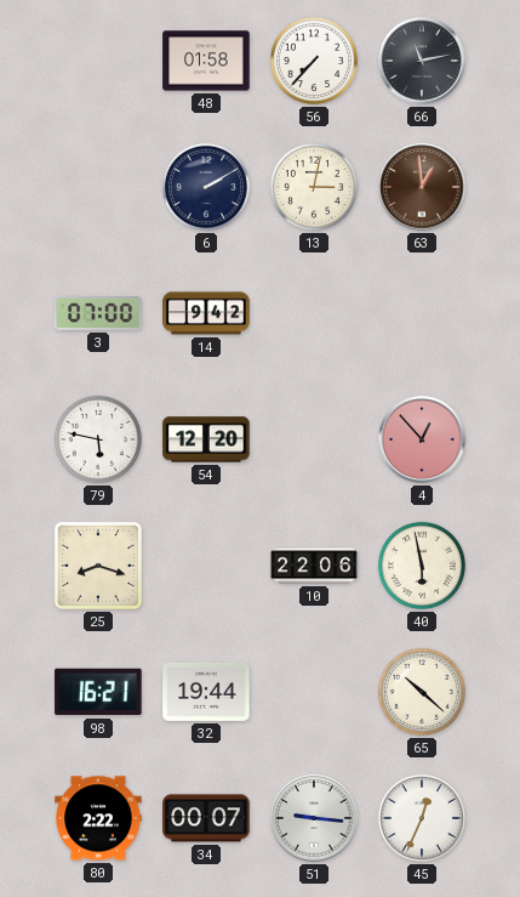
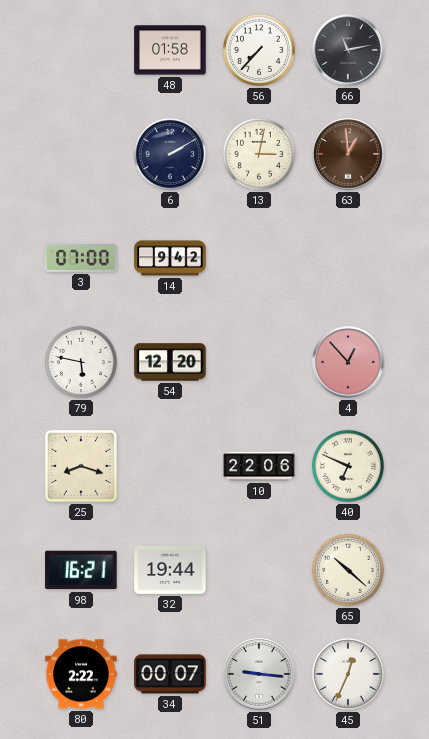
40: 5:58 -> 6:49
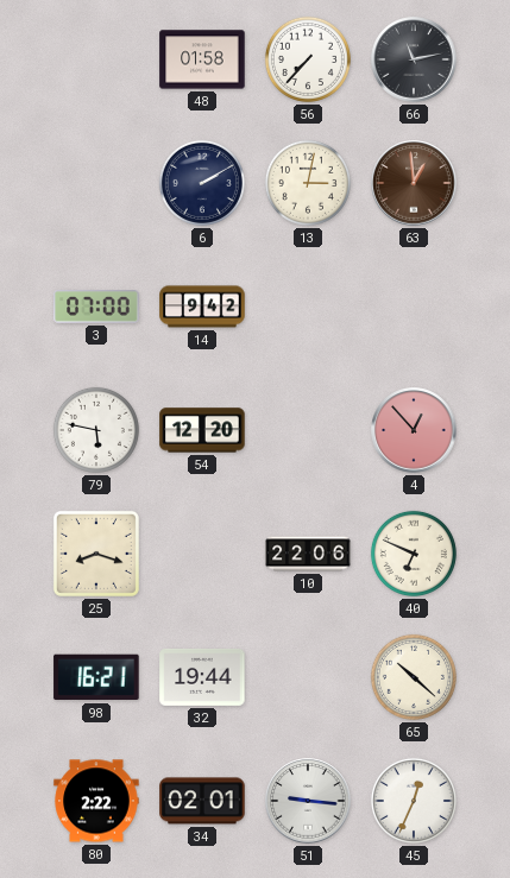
34: 00:07 -> 02:01
